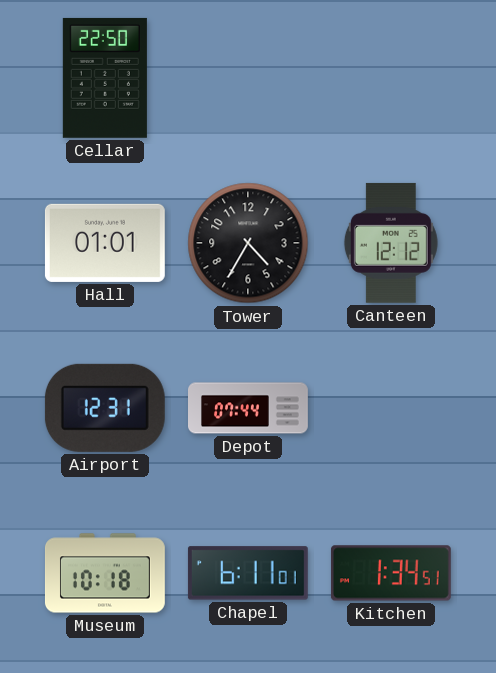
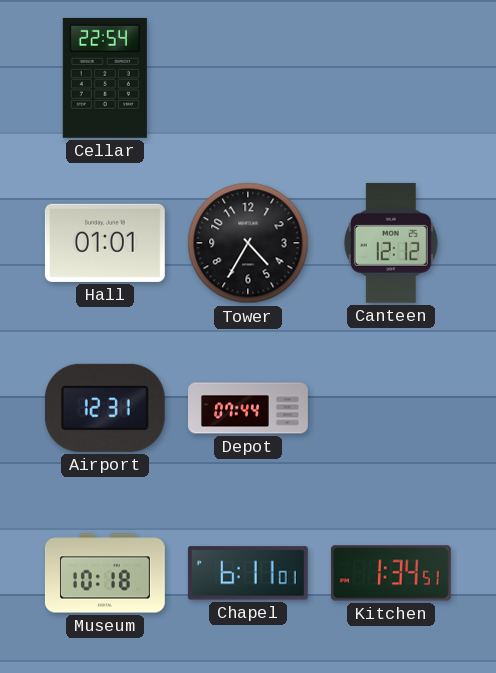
Cellar: 22:50 -> 22:54
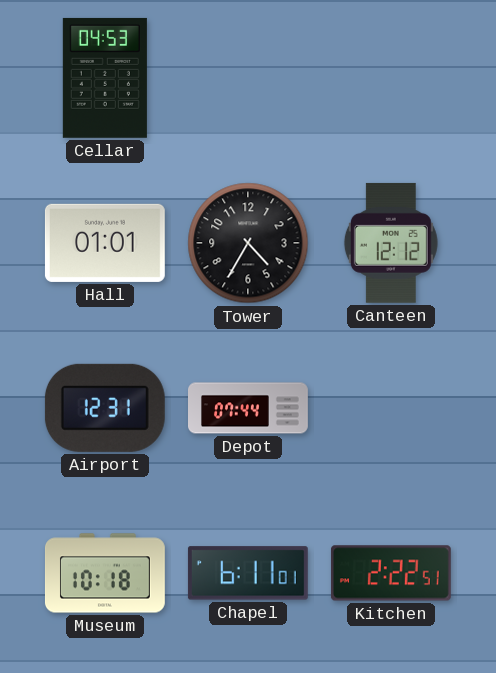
Cellar: 22:54 -> 04:53
Kitchen: 1:34 -> 2:22
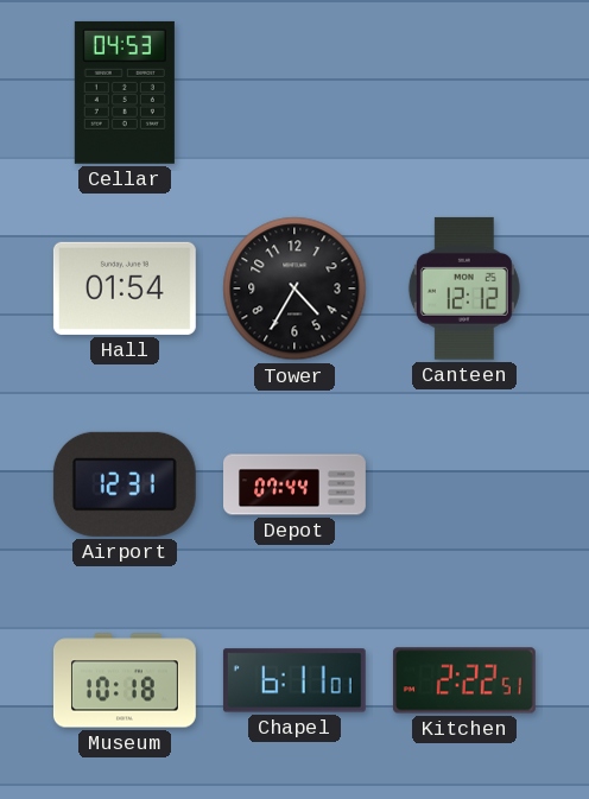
Hall: 01:01 -> 01:54
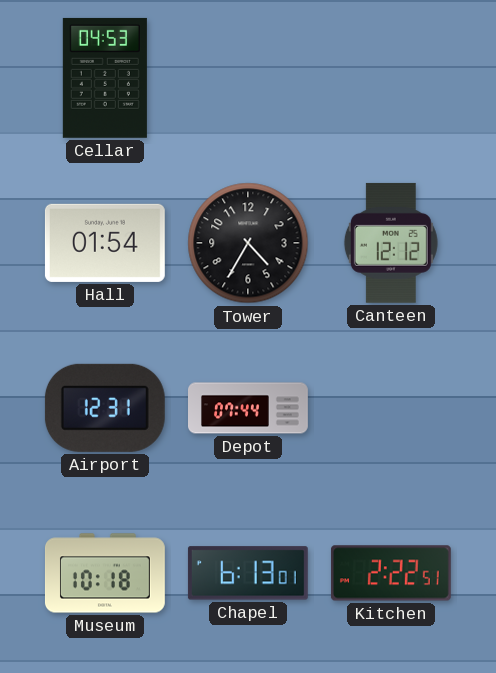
Chapel: 6:11 -> 6:13
